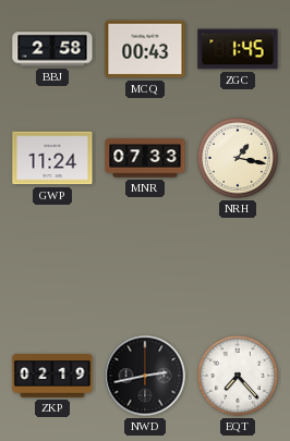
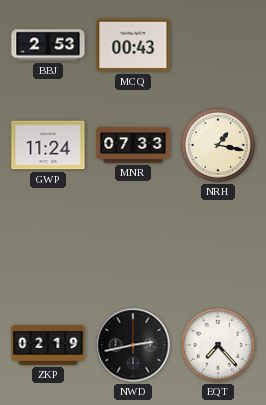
BBJ: 2:58 -> 2:53
ZGC: 1:45 -> none
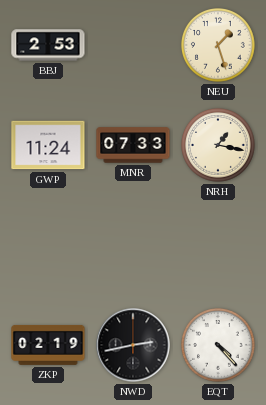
MCQ: 00:43 -> none
NEU: none -> 1:27
EQT: 7:23 -> 4:23
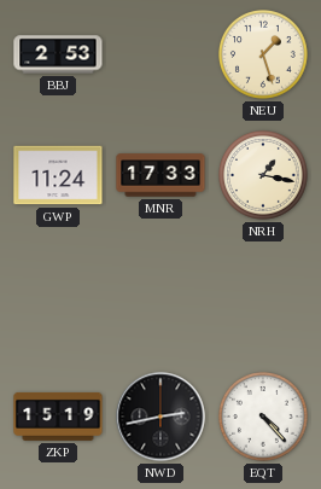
MNR: 07:33 -> 17:33
ZKP: 02:19 -> 15:19
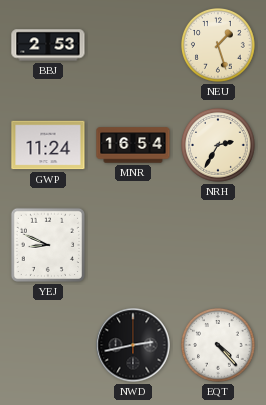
MNR: 17:33 -> 16:54
NRH: 1:17 -> 2:35
YEJ: none -> 8:49
ZKP: 15:19 -> none
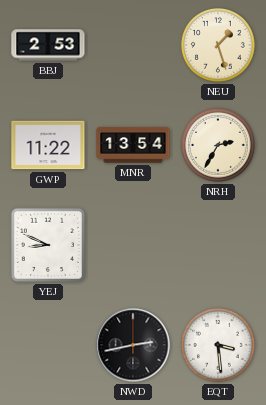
GWP: 11:24 -> 11:22
MNR: 16:54 -> 13:54
EQT: 4:23 -> 3:29
